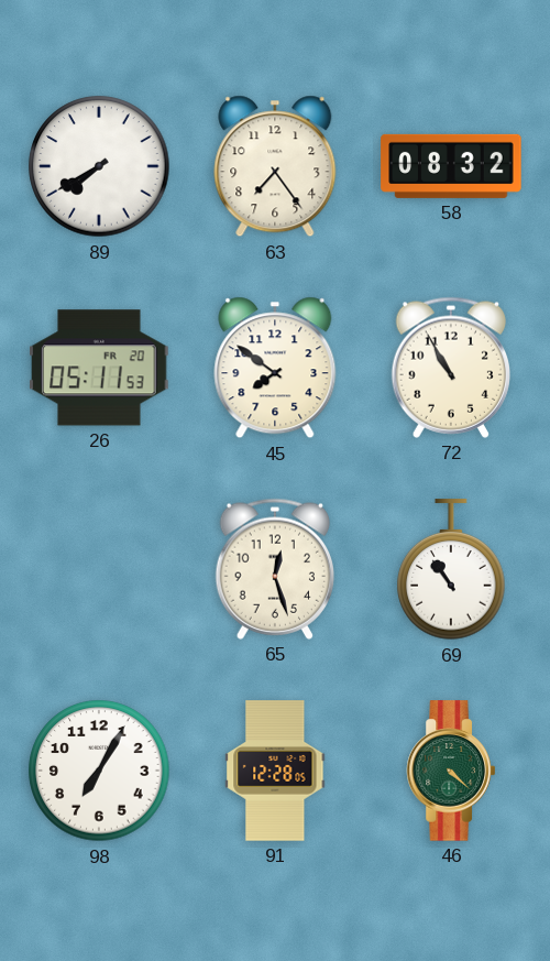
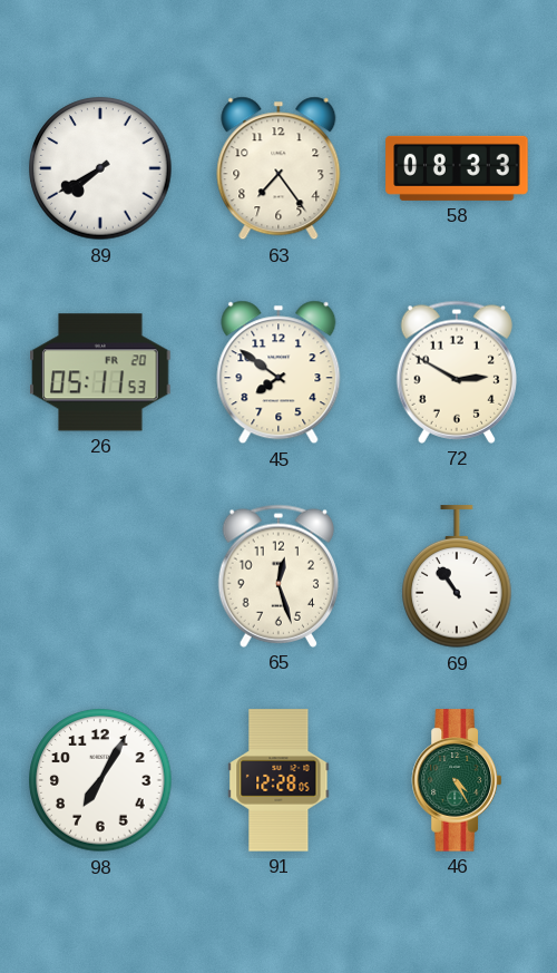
58: 08:32 -> 08:33
72: 10:55 -> 2:50
46: 4:22 -> 4:25
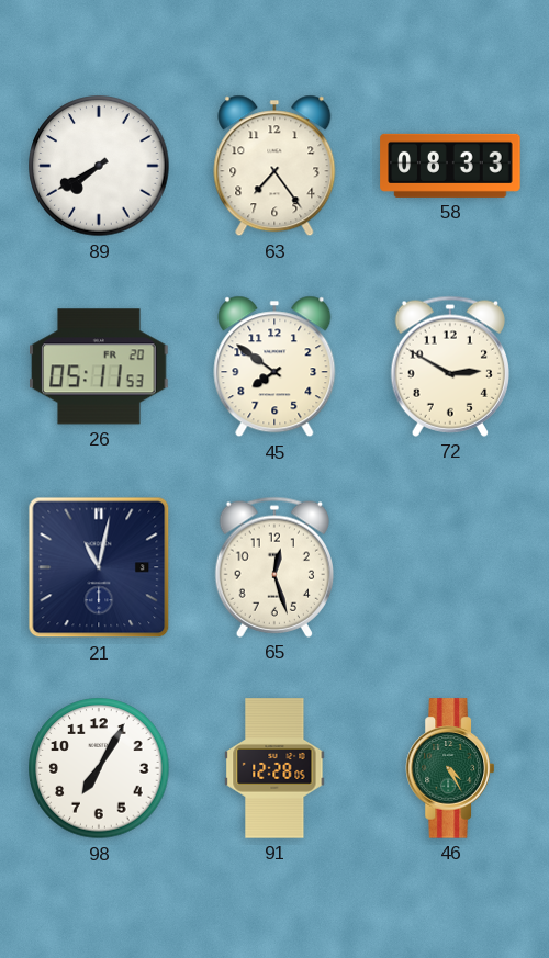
21: none -> 11:02
69: 10:54 -> none
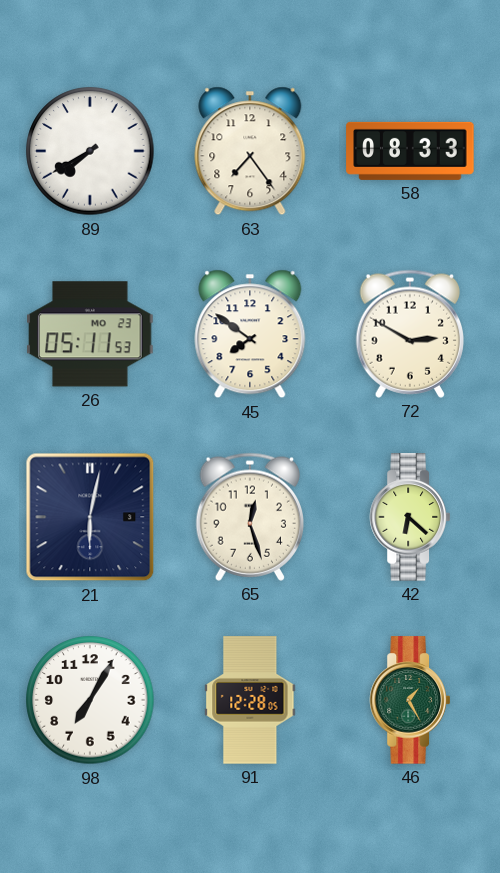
26 date: FR 20 -> MO 23
21: 11:02 -> 6:02
42: none -> 6:22
46: 4:25 -> 1:25
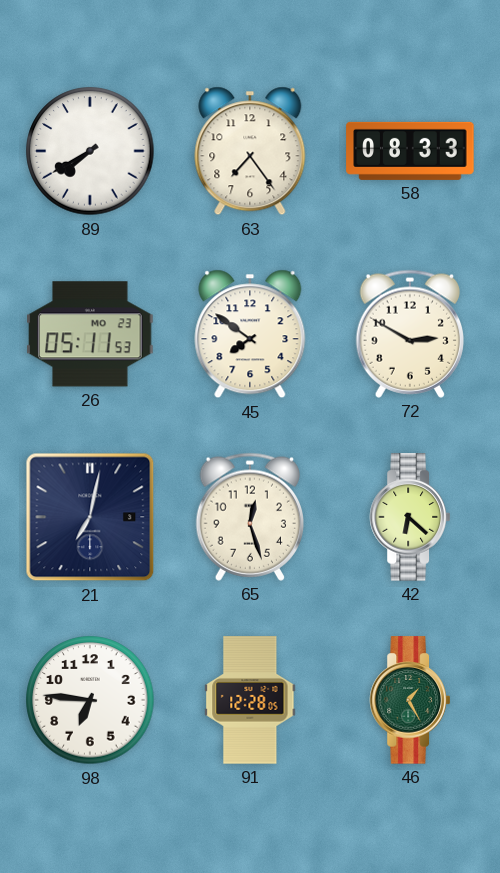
21: 6:02 -> 7:02
98: 7:05 -> 6:46
